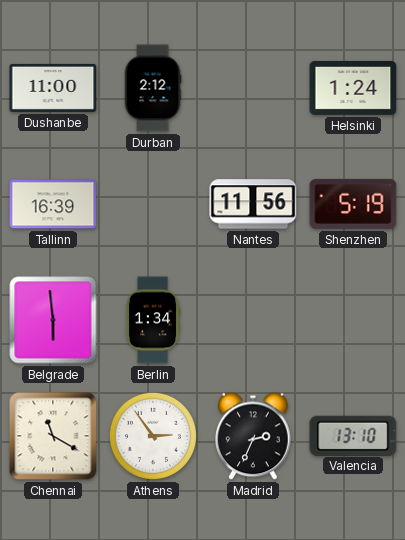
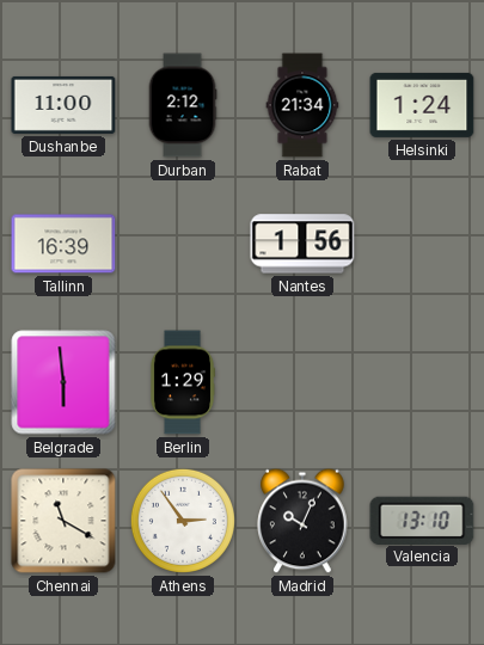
Rabat: none -> 21:34
Nantes: 11:56 -> 1:56
Shenzhen: 5:19 -> none
Berlin: 1:34 -> 1:29
Madrid: 2:34 -> 10:04
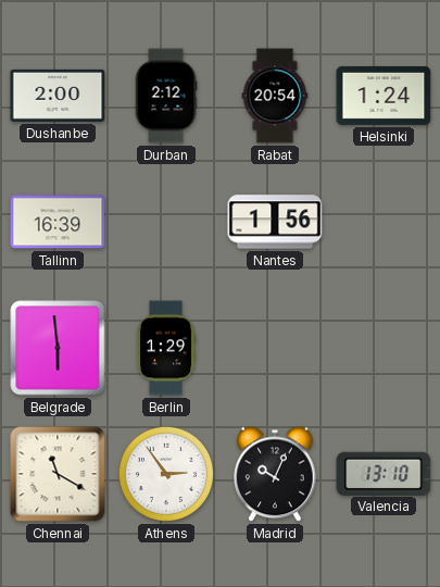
Dushanbe: 11:00 -> 2:00
Rabat: 21:34 -> 20:54
